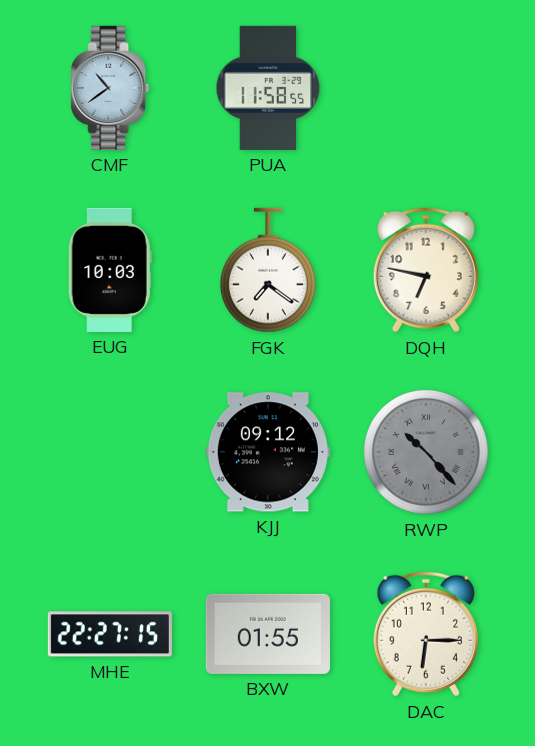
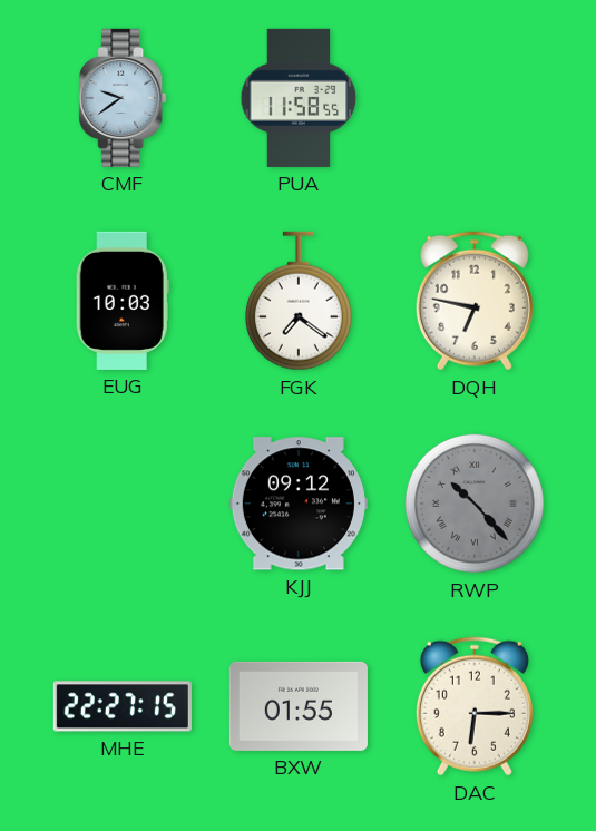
CMF: 10:39 -> 9:39
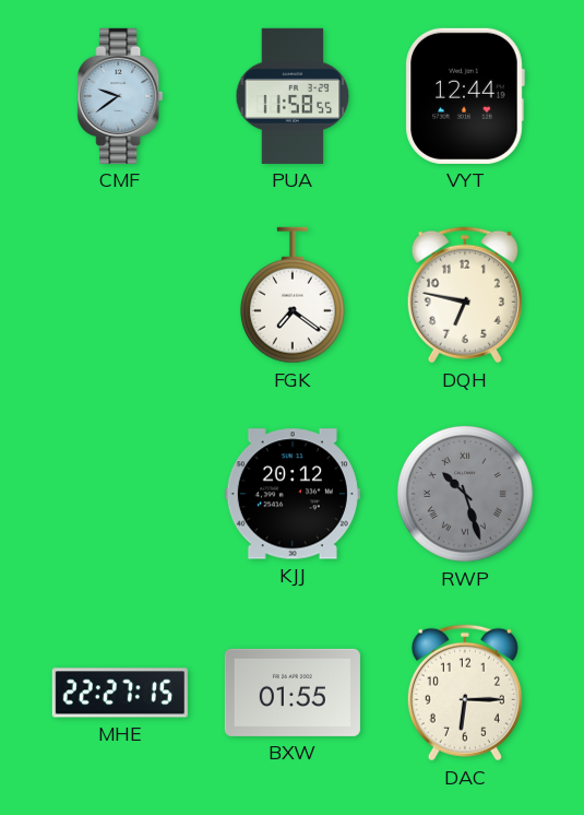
VYT: none -> 12:44
EUG: 10:03 -> none
KJJ: 09:12 -> 20:12
RWP: 10:23 -> 10:27
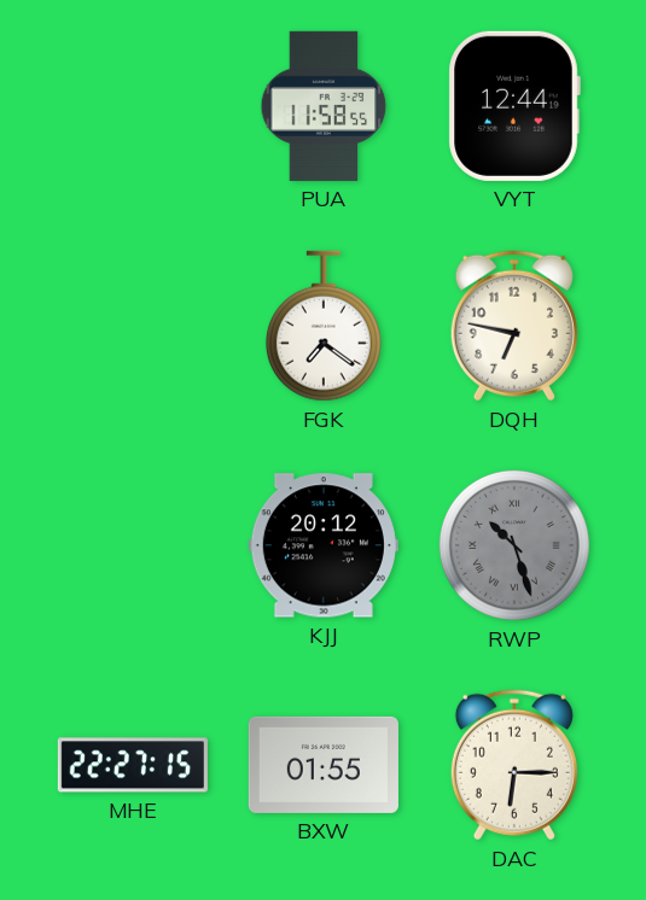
CMF: 9:39 -> none
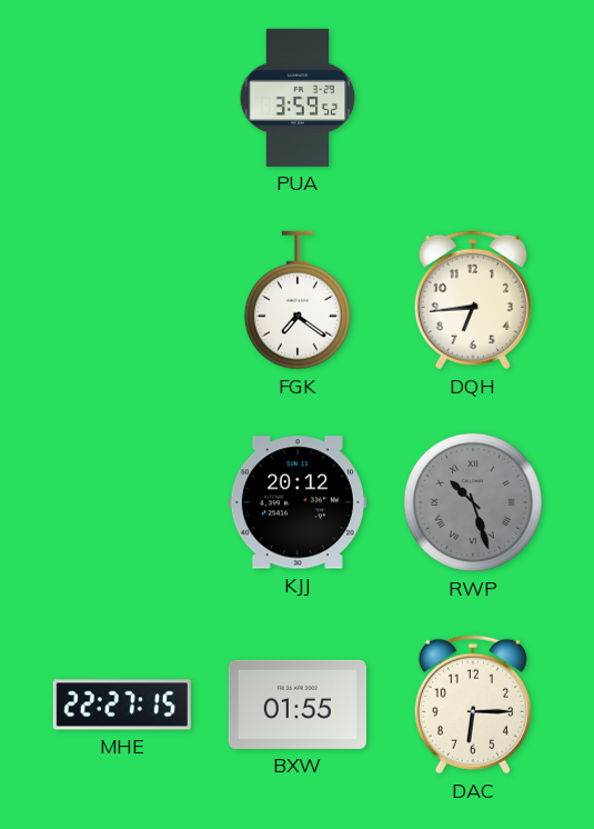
PUA: 11:58 -> 3:59
VYT: 12:44 -> none
DQH: 6:47 -> 6:44
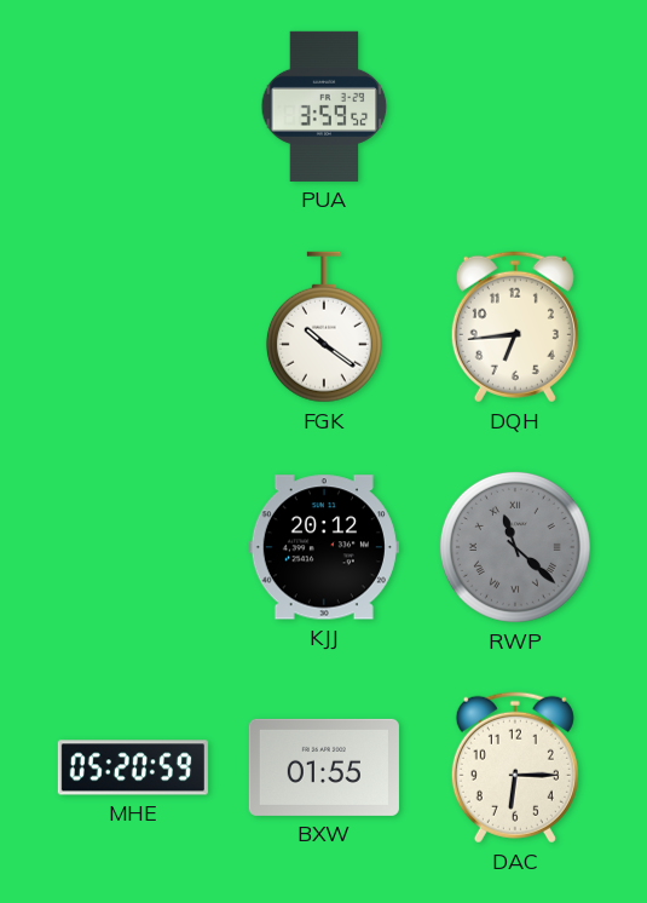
FGK: 7:21 -> 10:21
RWP: 10:27 -> 11:22
MHE: 22:27 -> 05:20
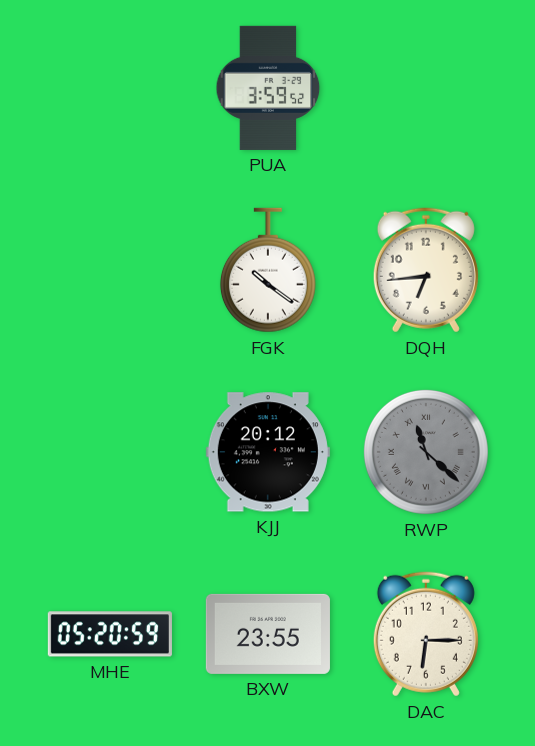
BXW: 01:55 -> 23:55
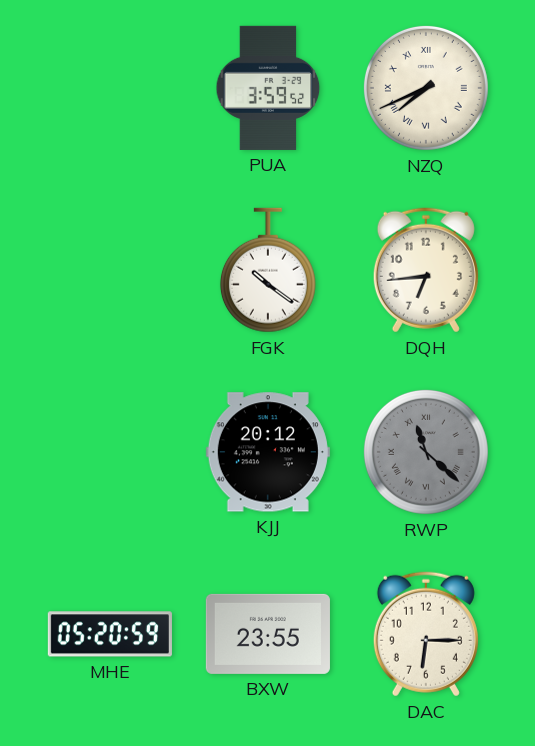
NZQ: none -> 7:41
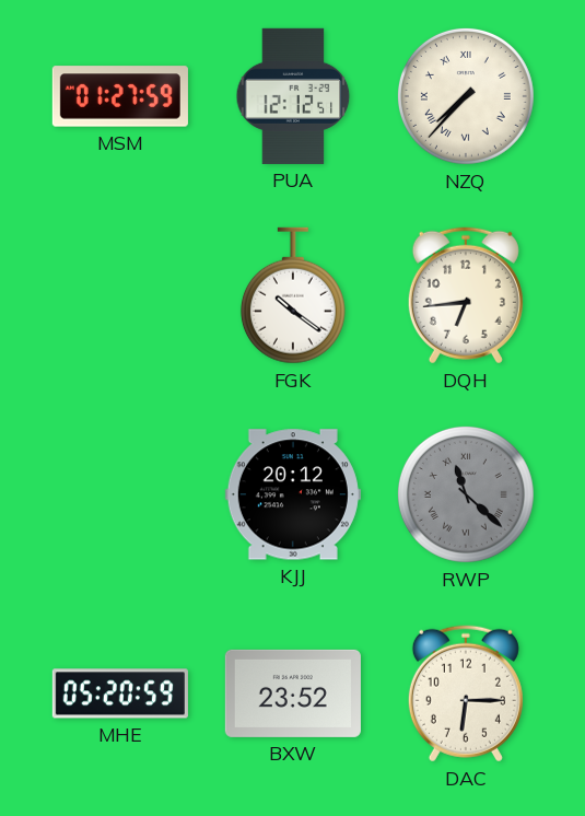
MSM: none -> 01:27
PUA: 3:59 -> 12:12
NZQ: 7:41 -> 7:37
BXW: 23:55 -> 23:52
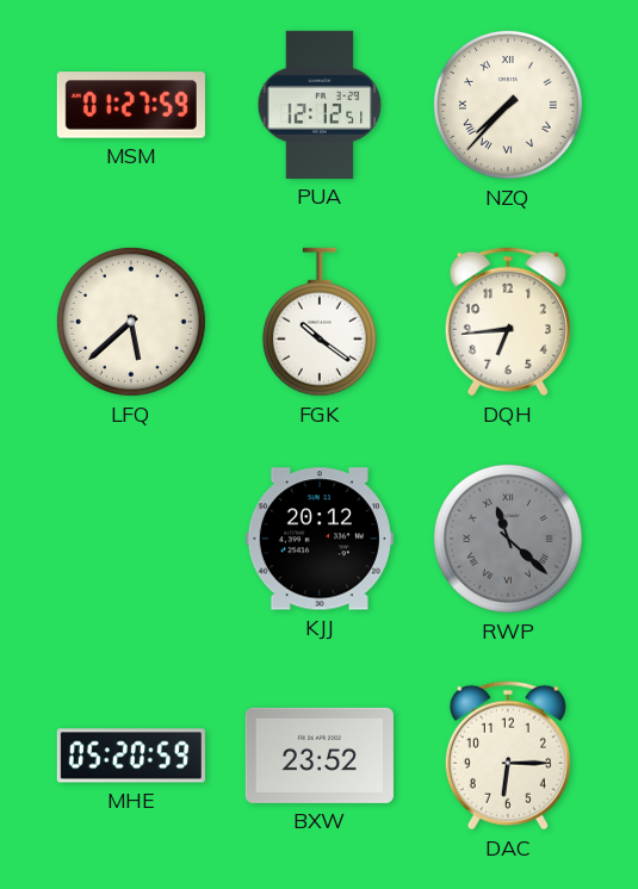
LFQ: none -> 5:38
